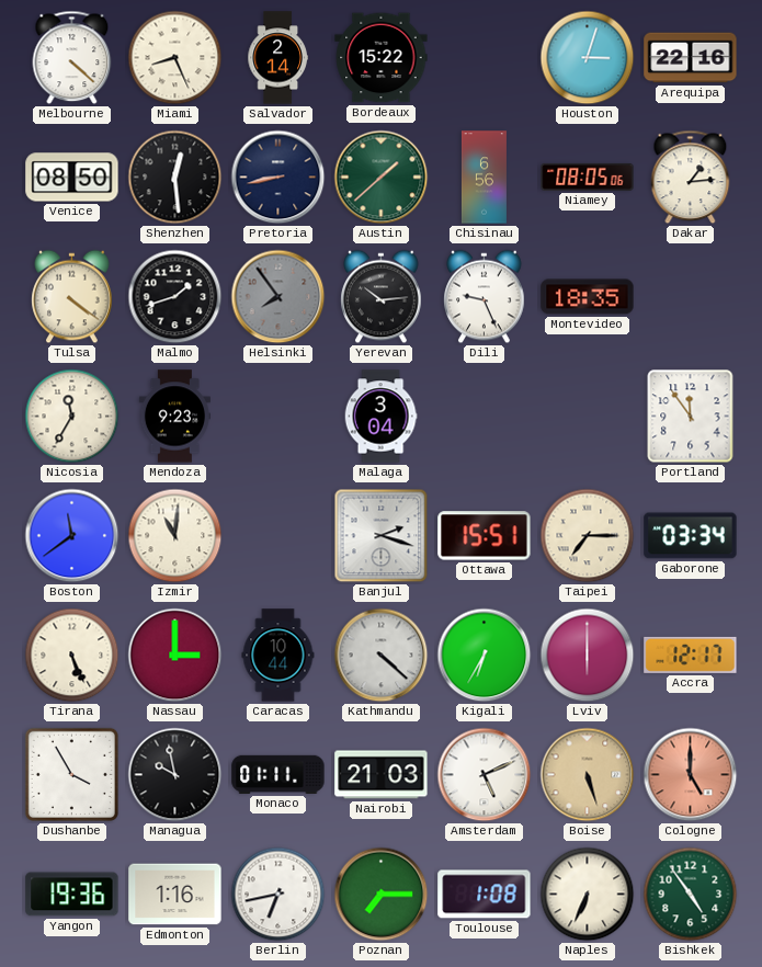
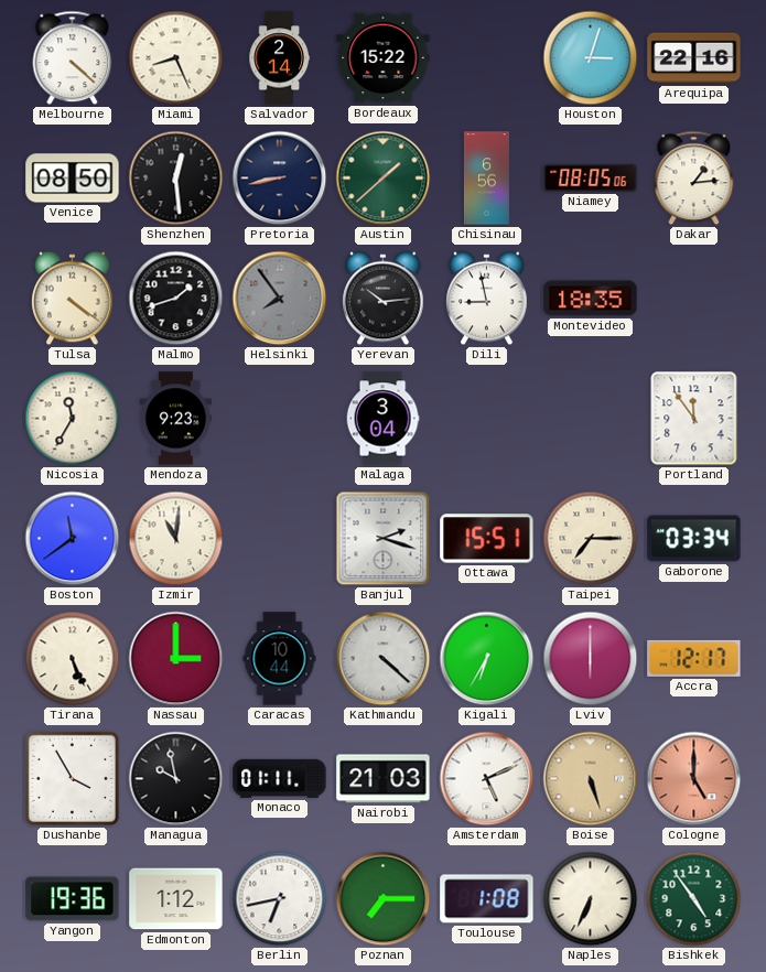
Dili: 9:26 -> 8:58
Edmonton: 1:16 -> 1:12
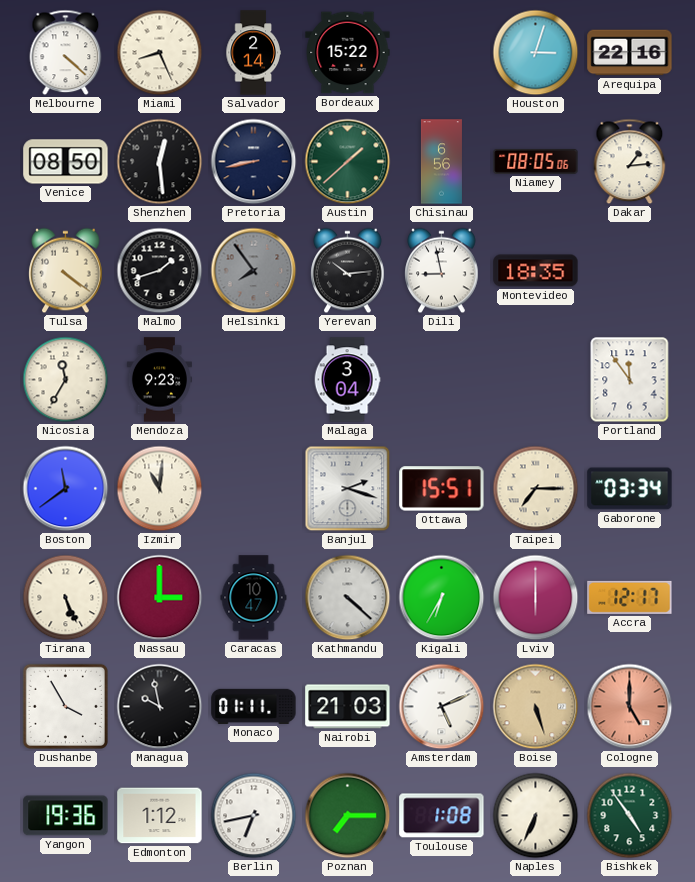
Caracas: 10:44 -> 10:47
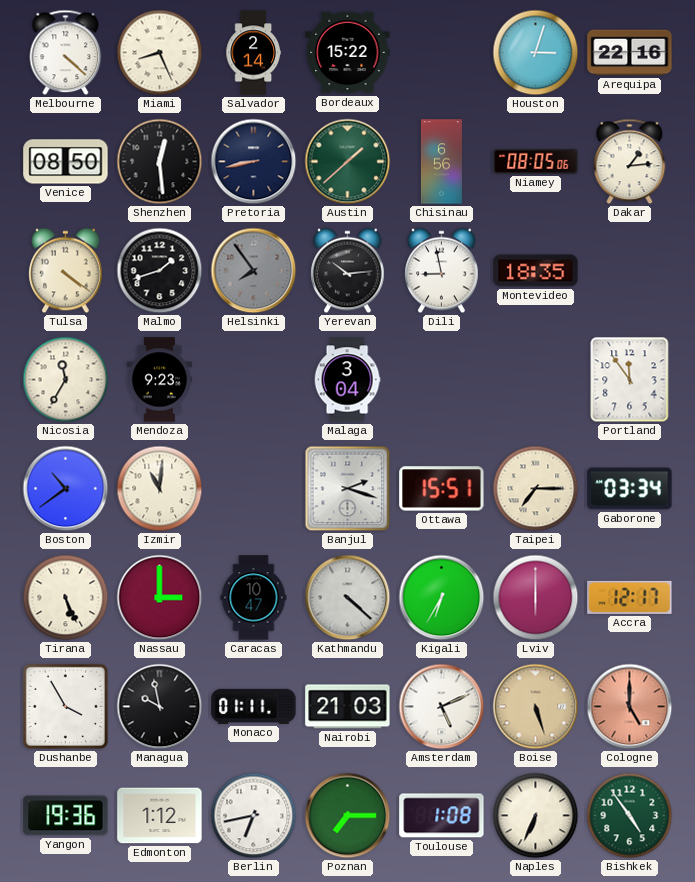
Boston: 11:39 -> 10:39
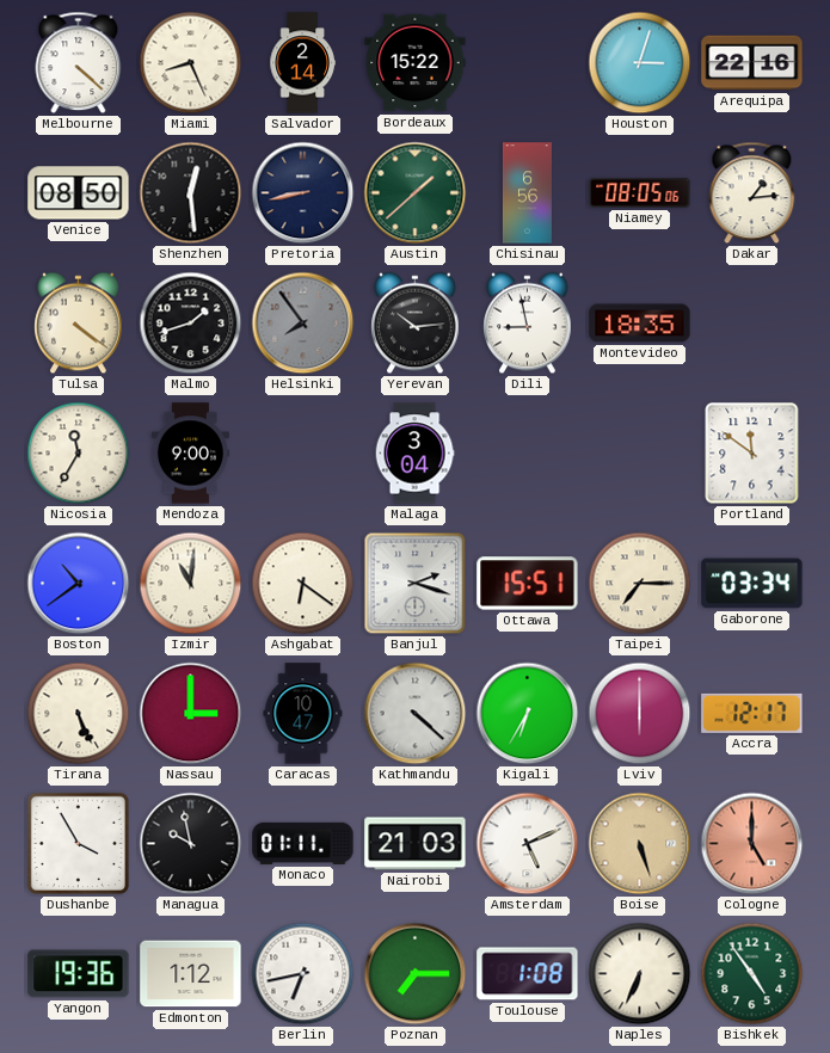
Mendoza: 9:23 -> 9:00
Portland: 11:54 -> 11:51
Ashgabat: none -> 6:21
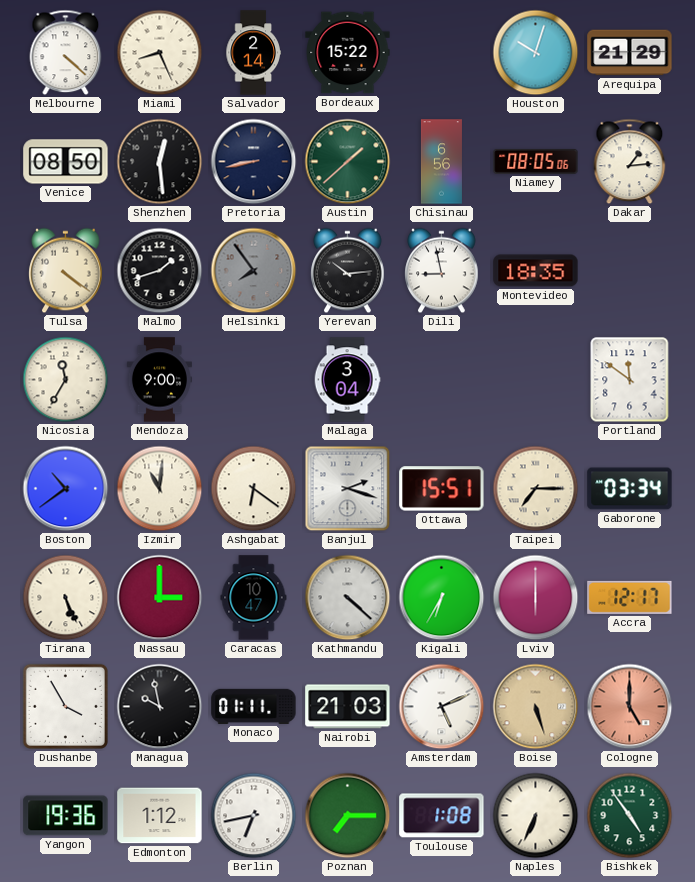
Houston: 3:03 -> 10:03
Arequipa: 22:16 -> 21:29
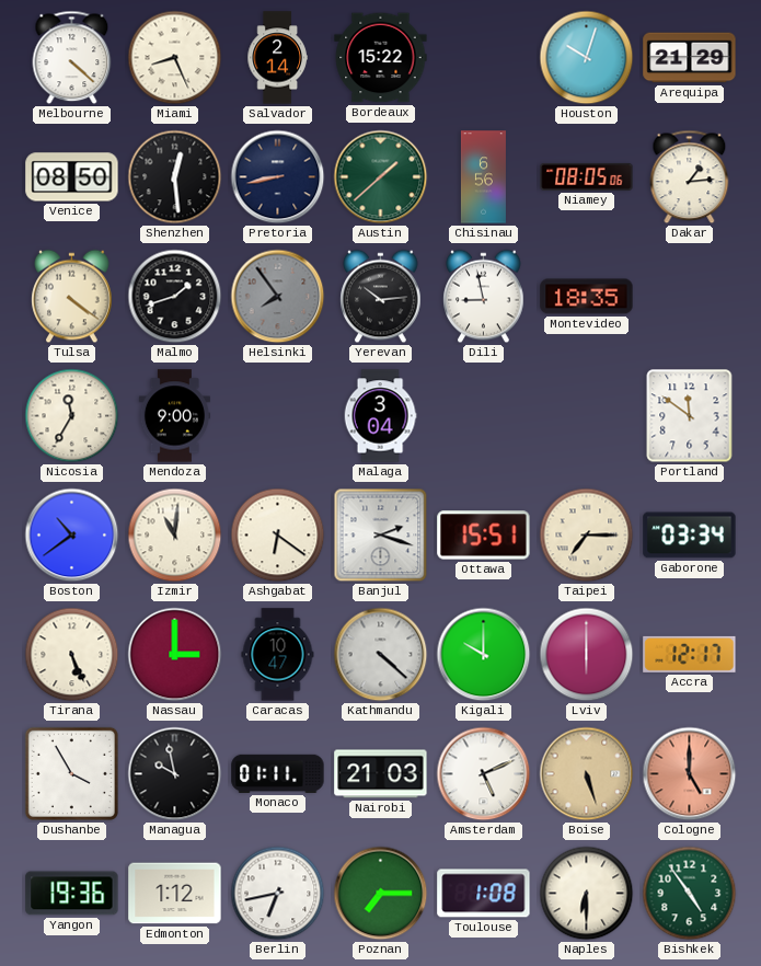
Kigali: 6:35 -> 10:00
Naples: 6:34 -> 6:30
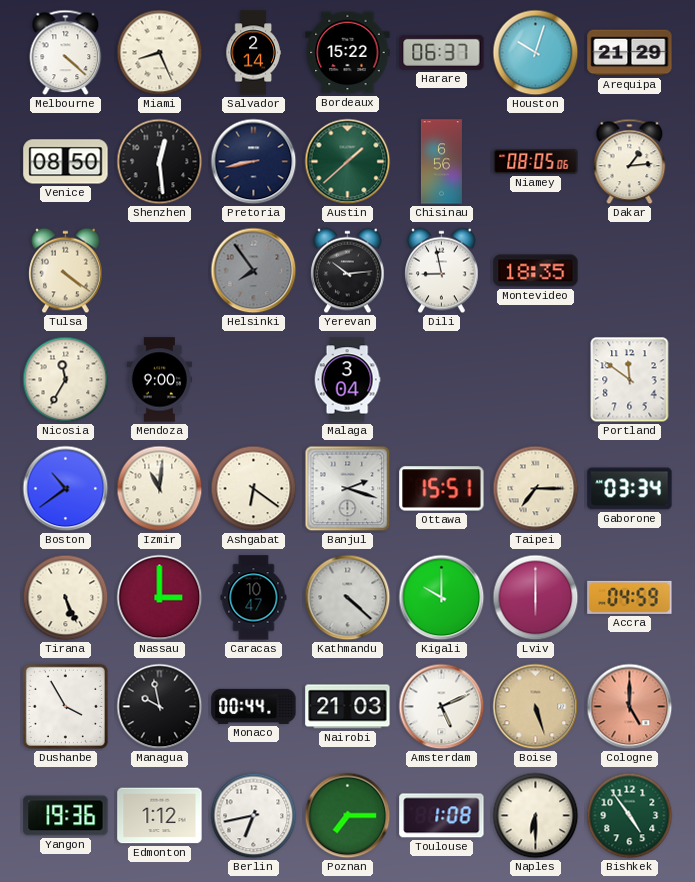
Harare: none -> 06:37
Malmo: 1:42 -> none
Accra: 12:17 -> 04:59
Monaco: 01:11 -> 00:44
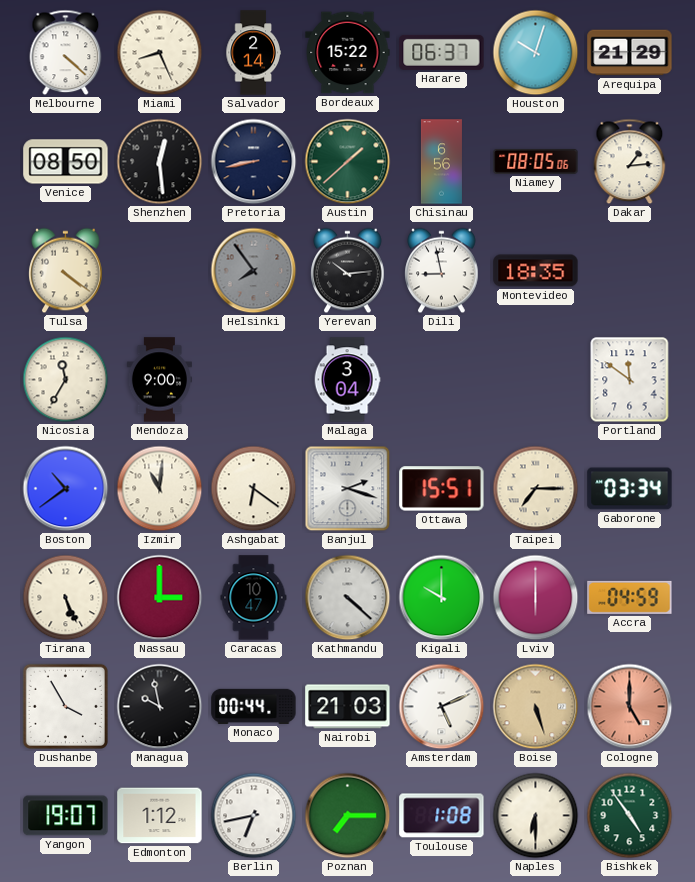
Yangon: 19:36 -> 19:07
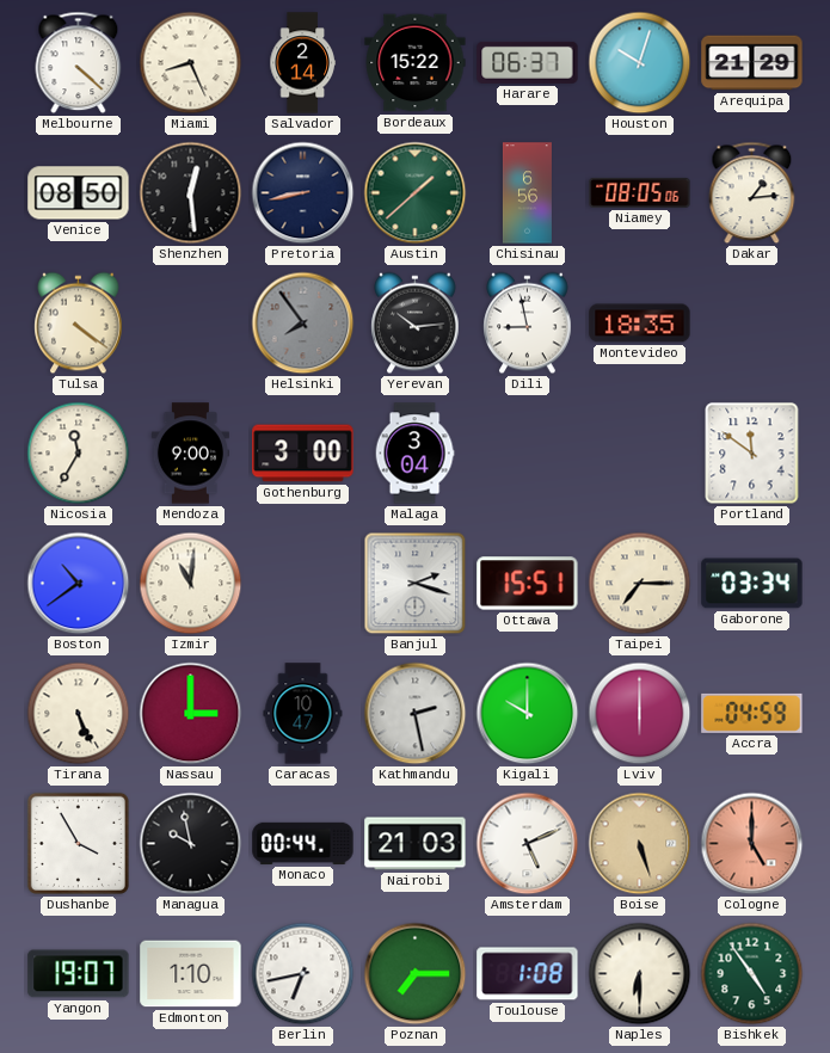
Gothenburg: none -> 3:00
Ashgabat: 6:21 -> none
Kathmandu: 4:22 -> 2:28
Edmonton: 1:12 -> 1:10
